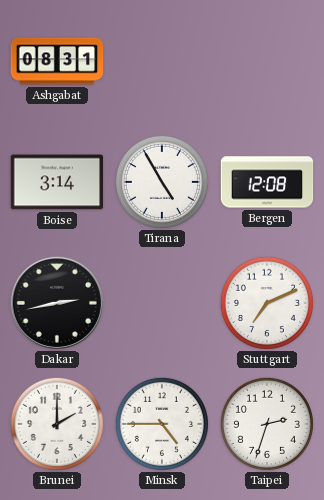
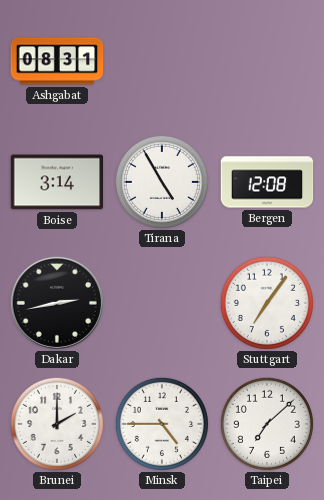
Stuttgart: 7:11 -> 7:06
Taipei: 2:33 -> 7:08
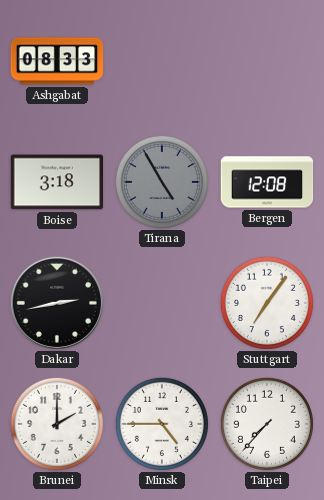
Ashgabat: 08:31 -> 08:33
Boise: 3:14 -> 3:18
Tirana dial: white -> grey
Taipei: 7:08 -> 7:37
